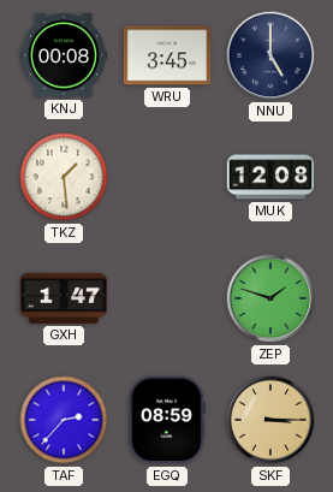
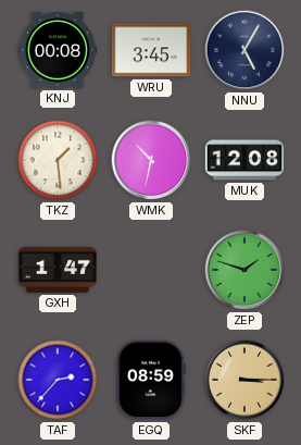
NNU: 5:00 -> 5:05
WMK: none -> 10:32
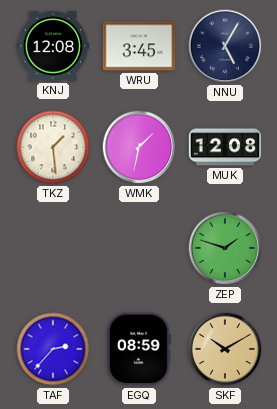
KNJ: 00:08 -> 12:08
WMK: 10:32 -> 1:32
GXH: 1:47 -> none
SKF: 3:15 -> 10:10
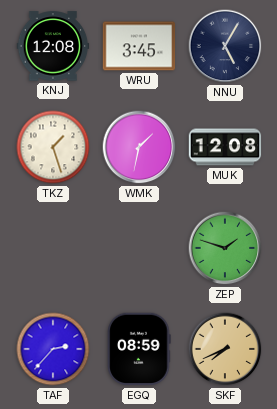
TKZ: 1:29 -> 1:27
SKF: 10:10 -> 7:41
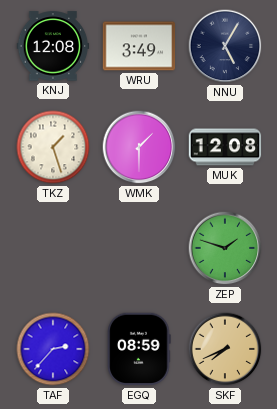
WRU: 3:45 -> 3:49
WMK: 1:32 -> 1:30
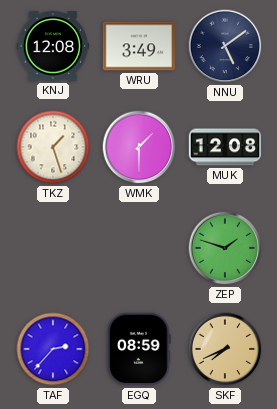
NNU: 5:05 -> 5:09
